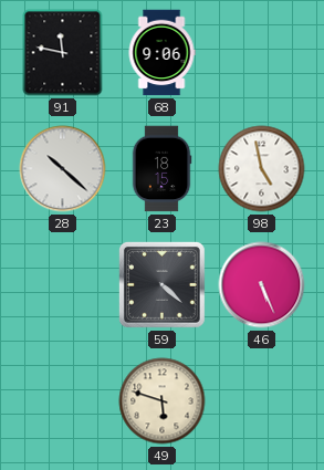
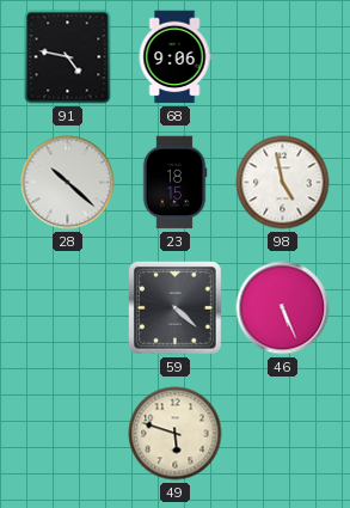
91: 11:47 -> 4:47
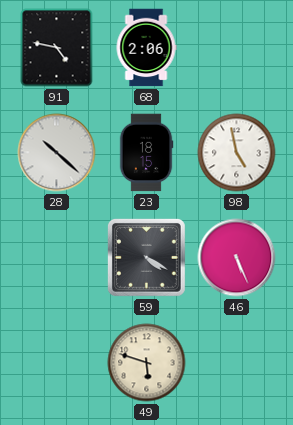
68: 9:06 -> 2:06
59: 4:22 -> 4:20
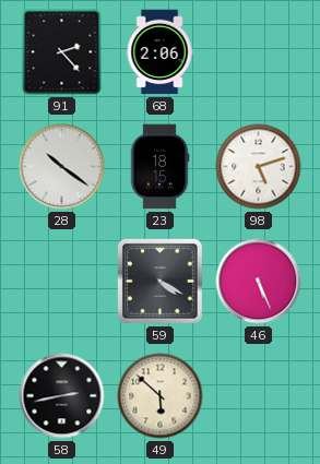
91: 4:47 -> 2:23
28: 10:22 -> 10:21
98: 4:58 -> 5:12
58: none -> 2:43
49: 5:48 -> 5:52
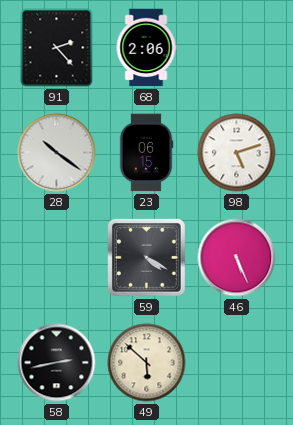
23: 18:15 -> 06:15
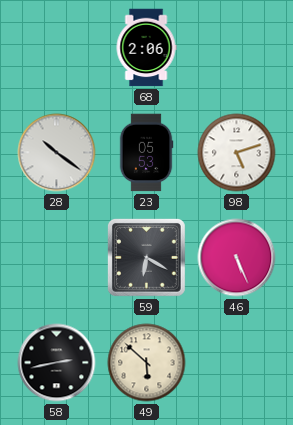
91: 2:23 -> none
23: 06:15 -> 05:53
59: 4:20 -> 6:20
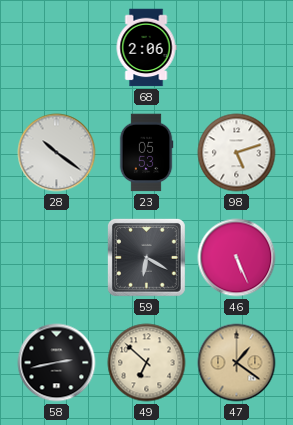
49: 5:52 -> 6:52
47: none -> 1:21
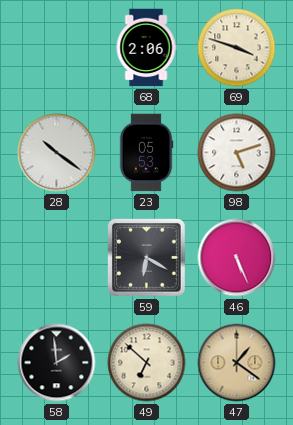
69: none -> 3:48
58: 2:43 -> 1:59
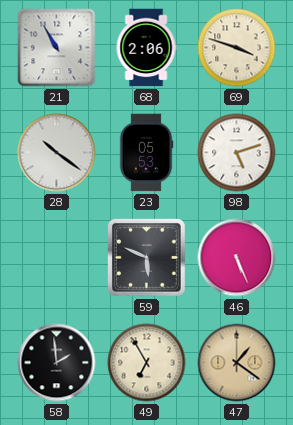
21: none -> 10:55
59: 6:20 -> 5:49
49: 6:52 -> 6:55
